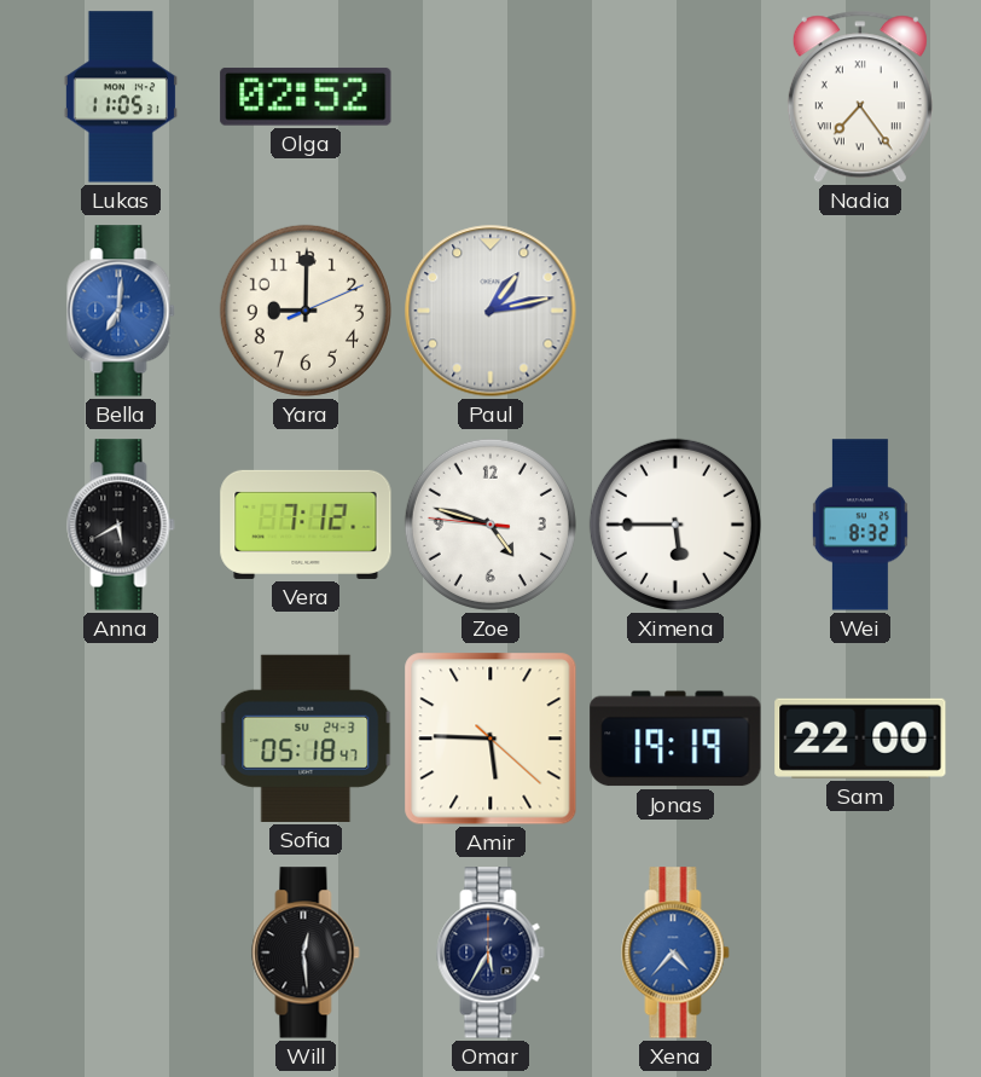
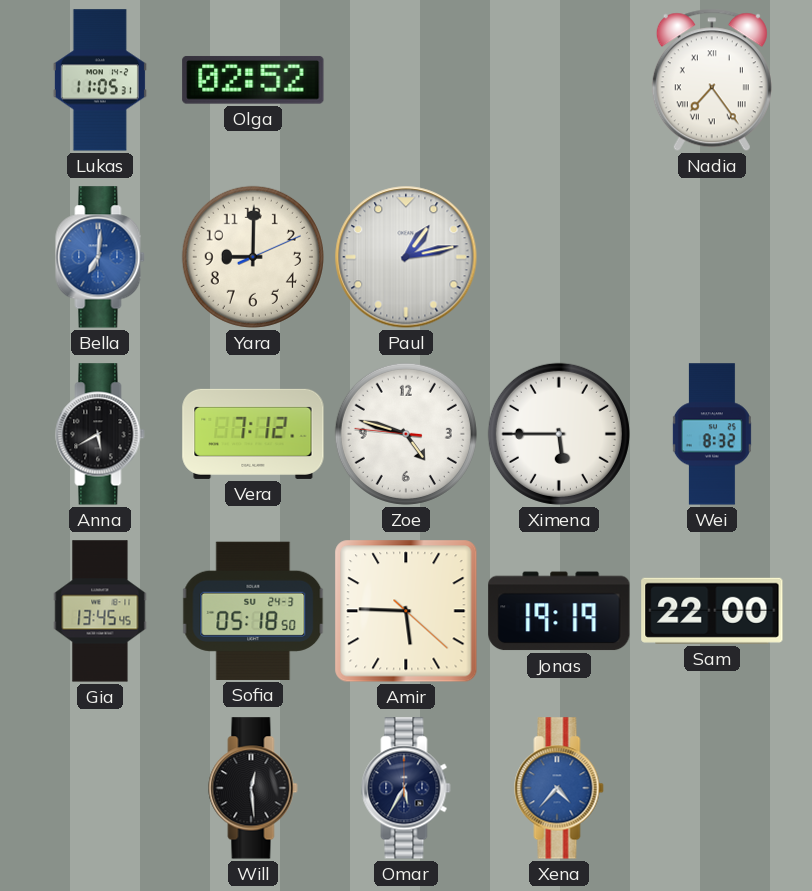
Gia: none -> 13:45
Sofia: 05:18:47 -> 05:18:50
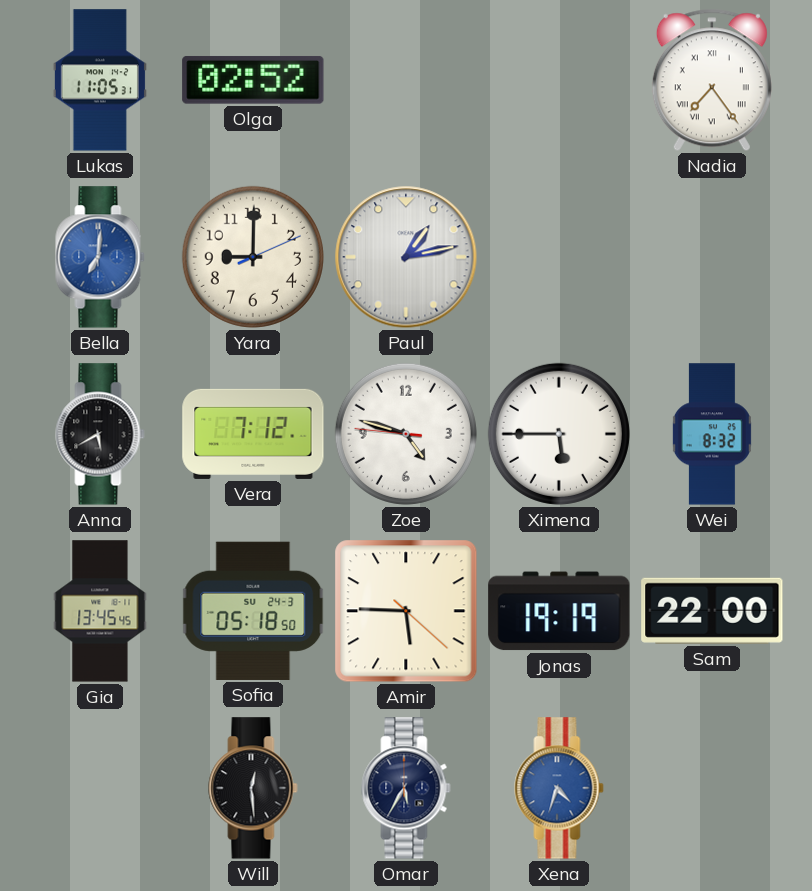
Xena: 4:37 -> 4:33
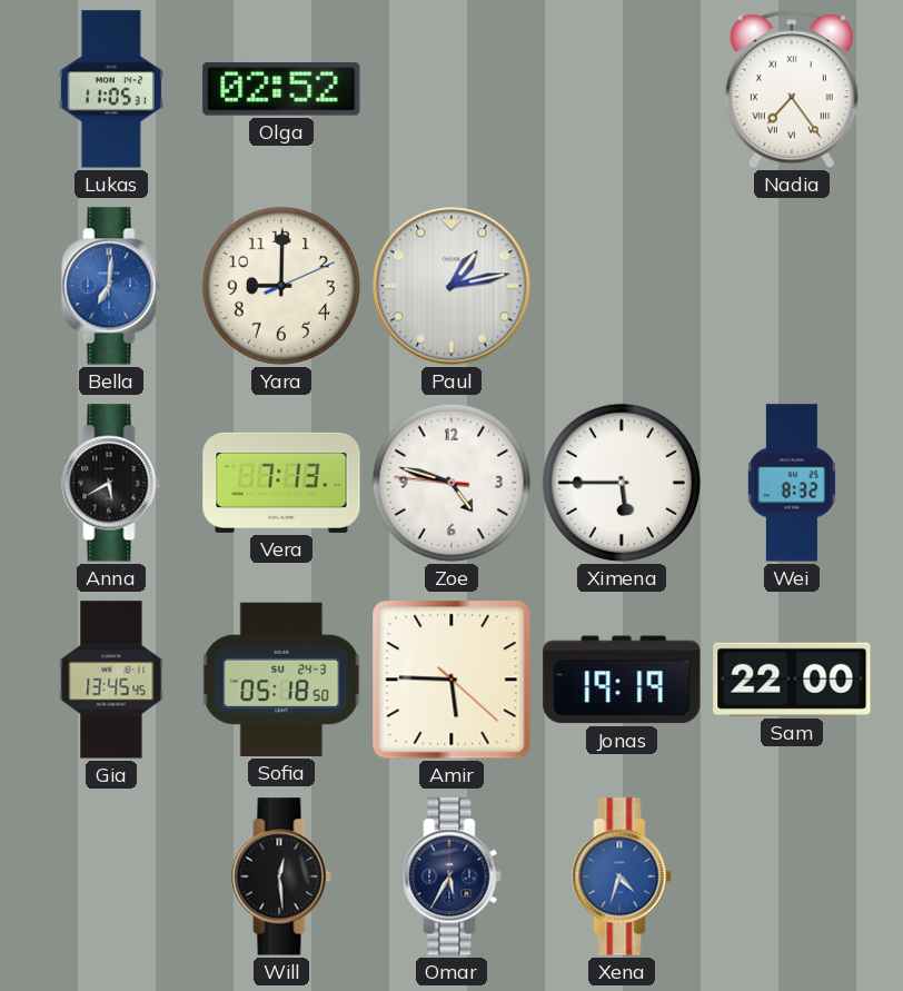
Vera: 7:12 -> 7:13
